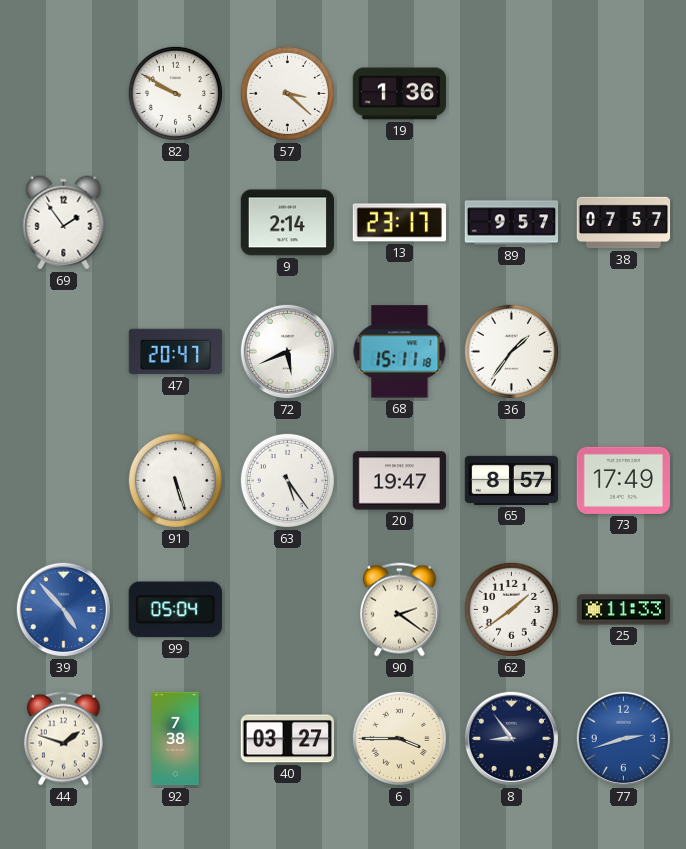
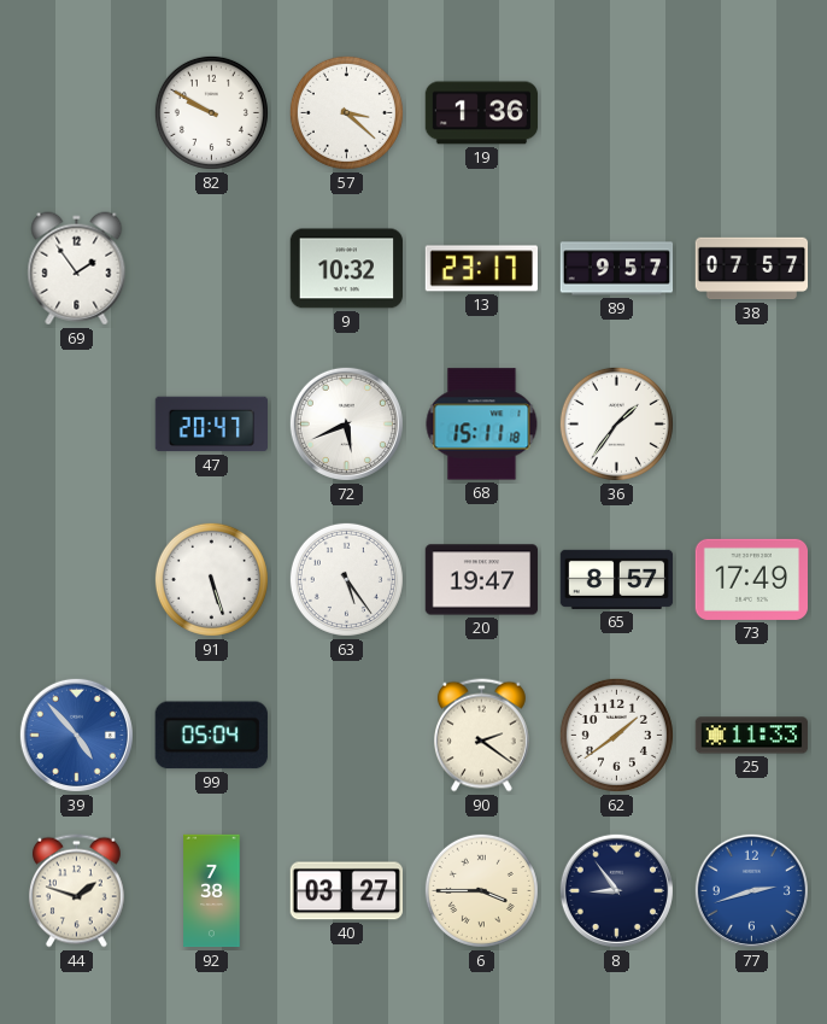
9: 2:14 -> 10:32
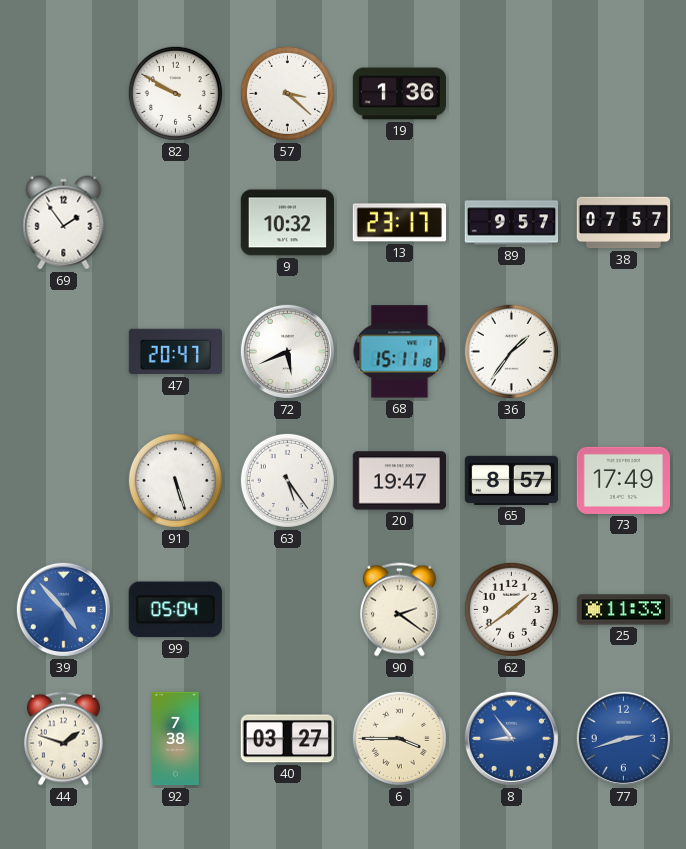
8 dial: navy -> blue
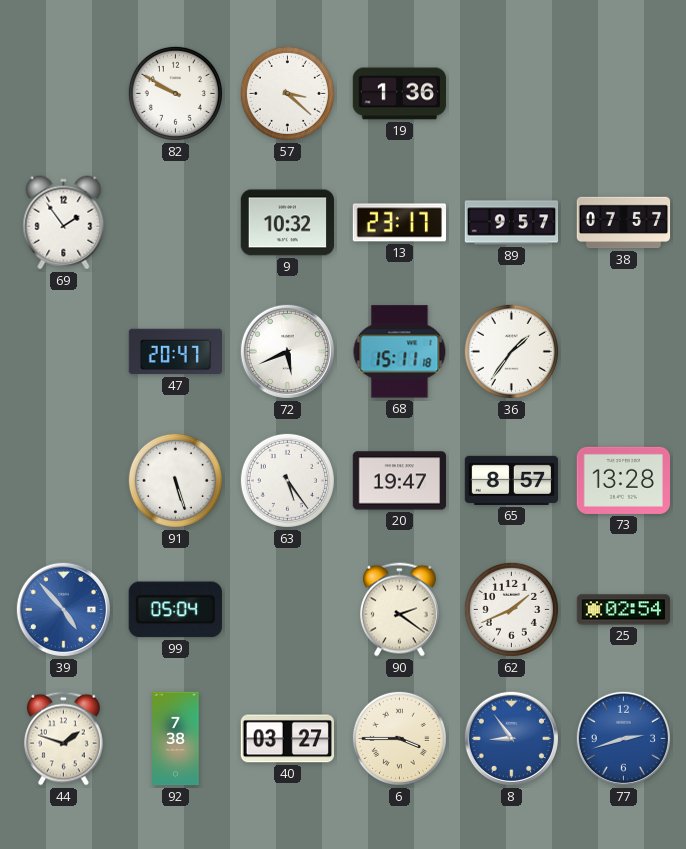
73: 17:49 -> 13:28
62: 1:39 -> 1:41
25: 11:33 -> 02:54
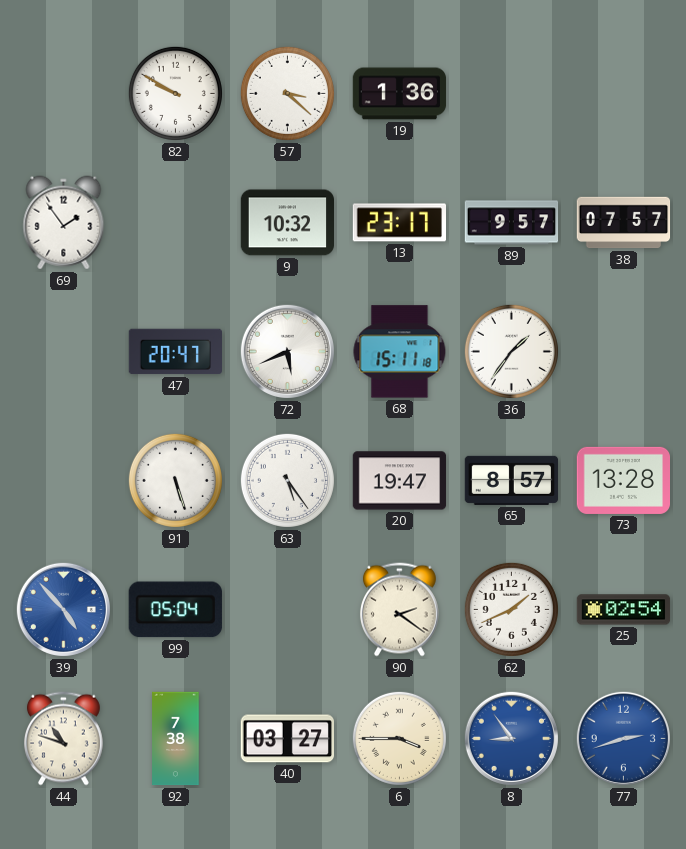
44: 1:48 -> 10:48
